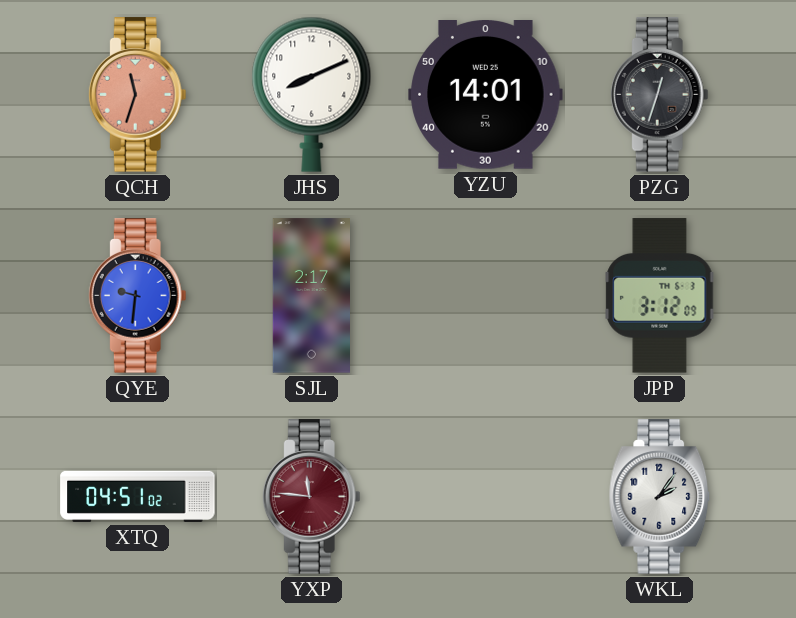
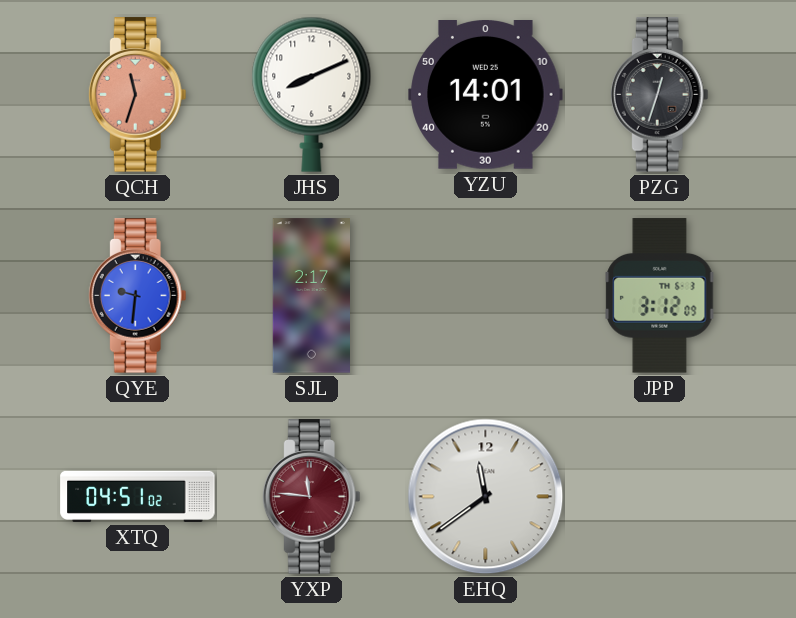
EHQ: none -> 11:39
WKL: 2:06 -> none
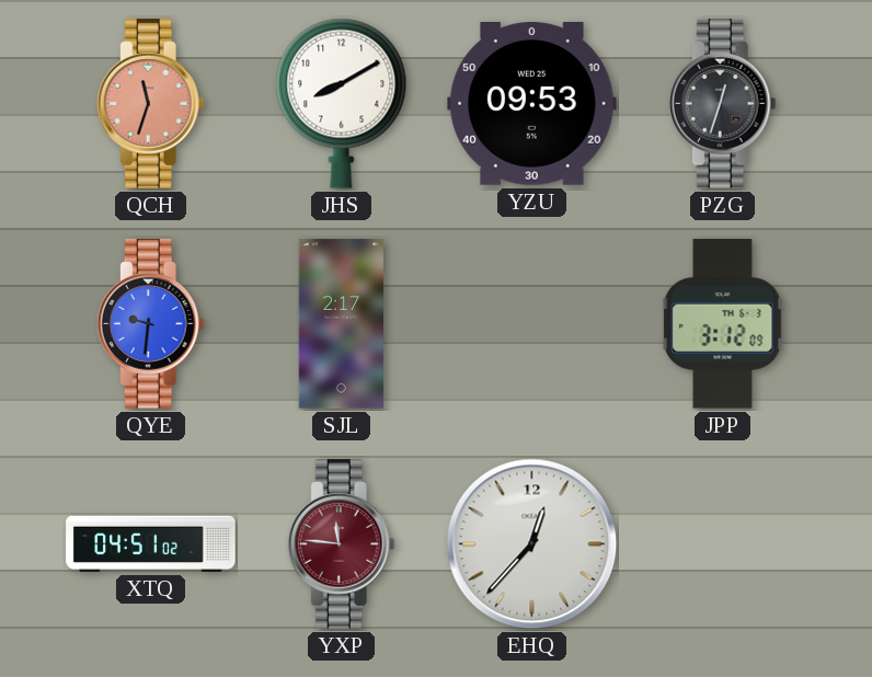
JHS: 8:11 -> 8:10
YZU: 14:01 -> 09:53
EHQ: 11:39 -> 12:37
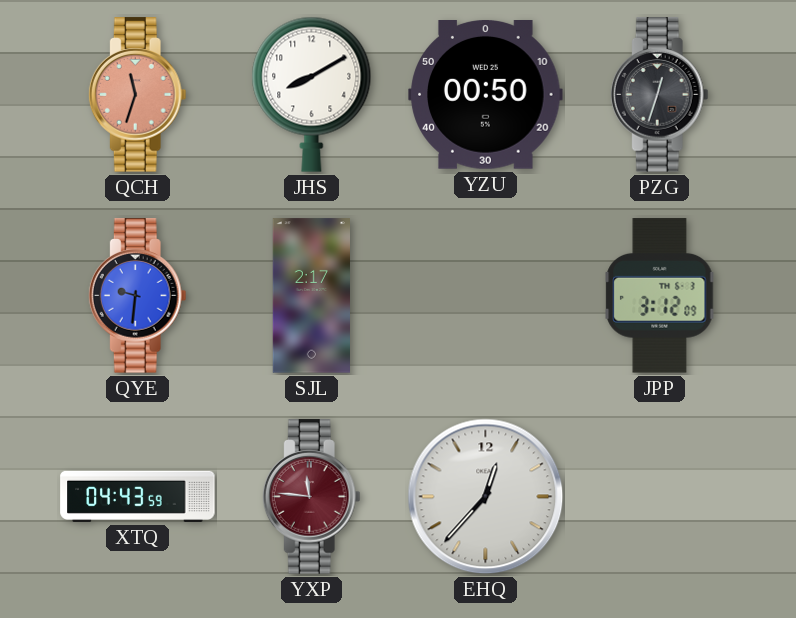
YZU: 09:53 -> 00:50
XTQ: 04:51 -> 04:43
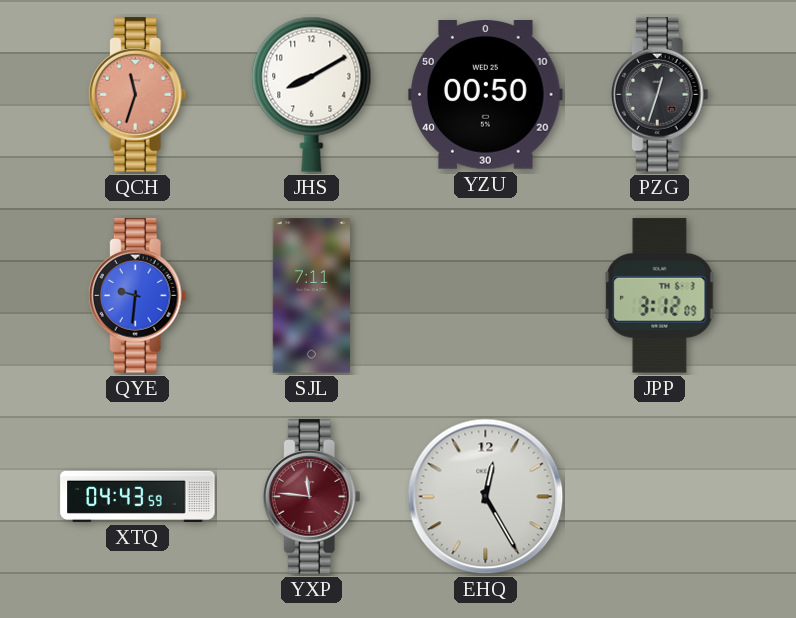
SJL: 2:17 -> 7:11
EHQ: 12:37 -> 12:25
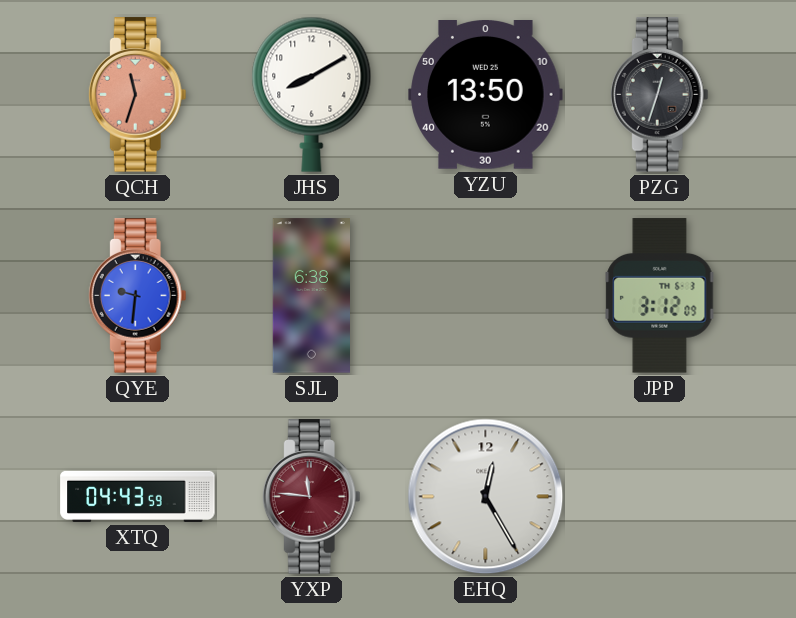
YZU: 00:50 -> 13:50
SJL: 7:11 -> 6:38
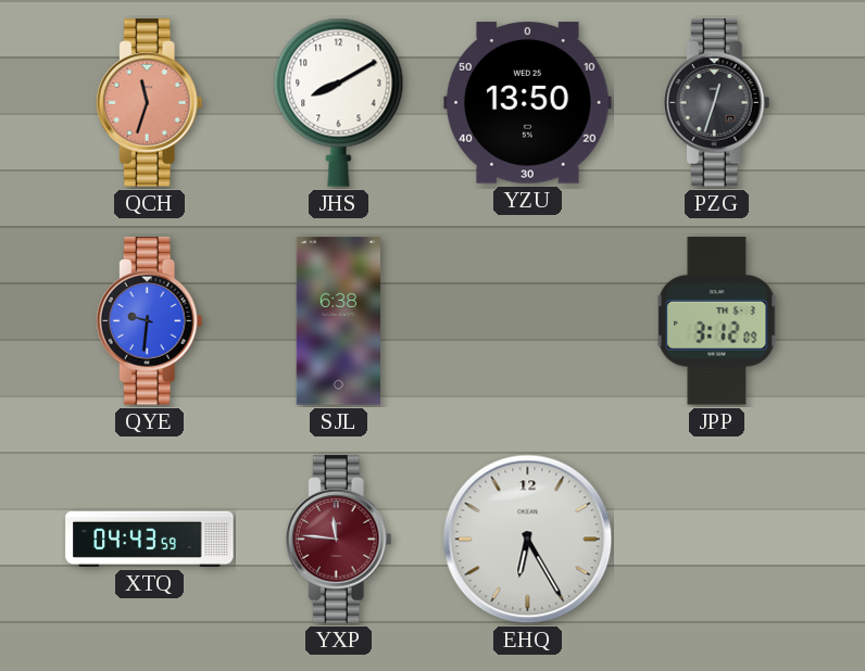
EHQ: 12:25 -> 6:25
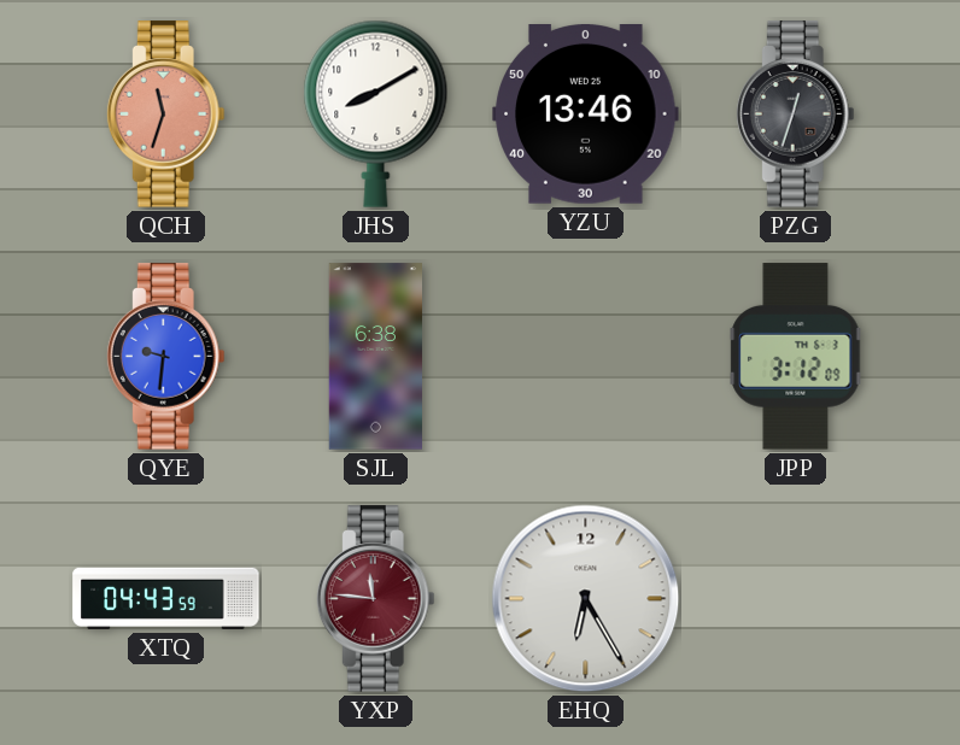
YZU: 13:50 -> 13:46
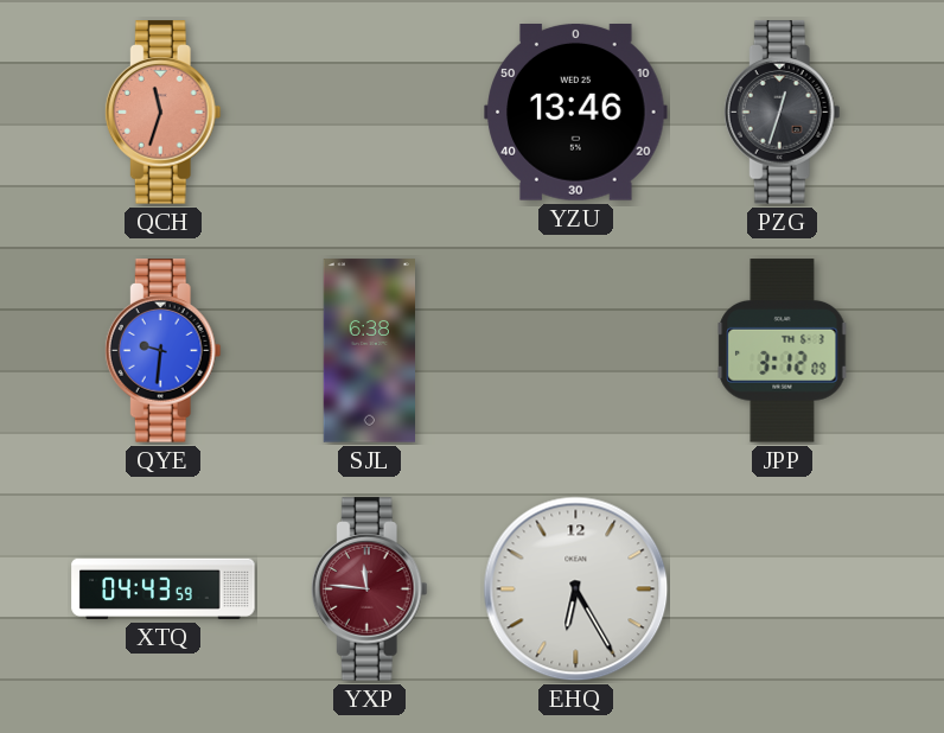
JHS: 8:10 -> none
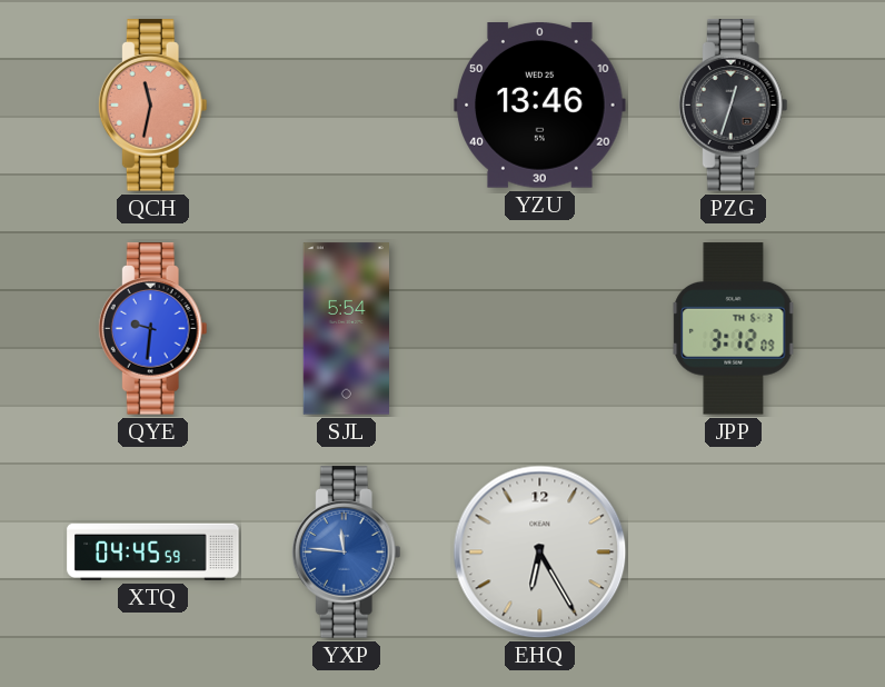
QCH: 11:33 -> 11:32
SJL: 6:38 -> 5:54
XTQ: 04:43 -> 04:45
YXP dial: burgundy -> blue
